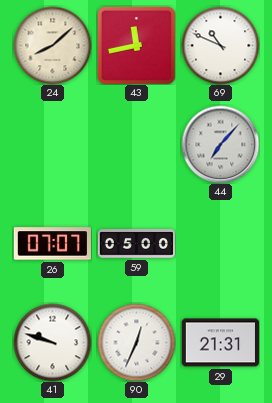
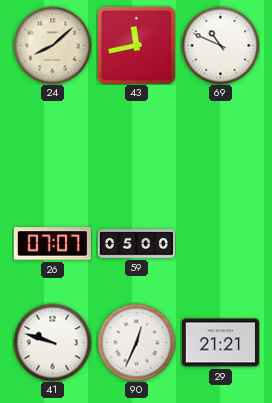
44: 7:07 -> none
29: 21:31 -> 21:21
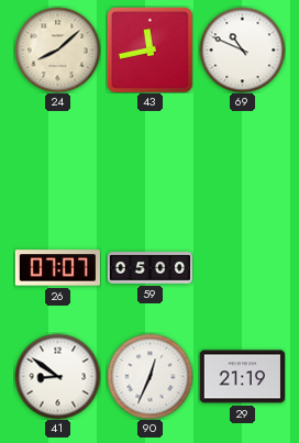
41: 9:48 -> 8:51
29: 21:21 -> 21:19
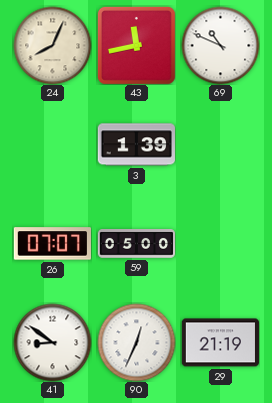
24: 8:08 -> 8:04
3: none -> 1:39
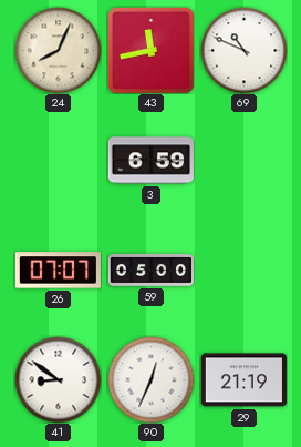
3: 1:39 -> 6:59
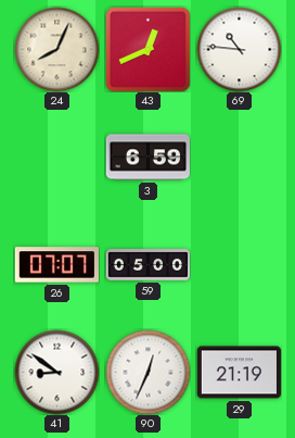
43: 11:43 -> 12:41
69: 10:49 -> 10:46
